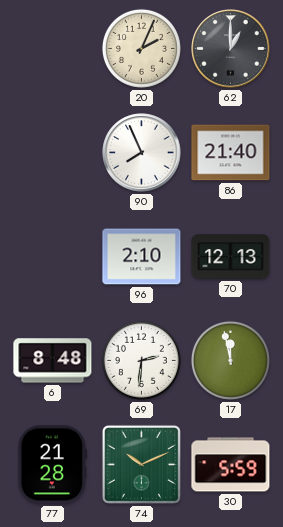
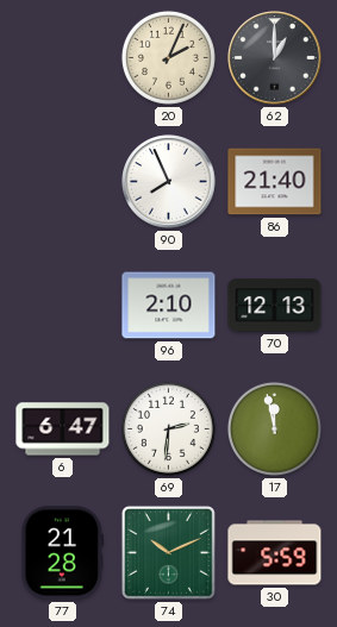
6: 8:48 -> 6:47
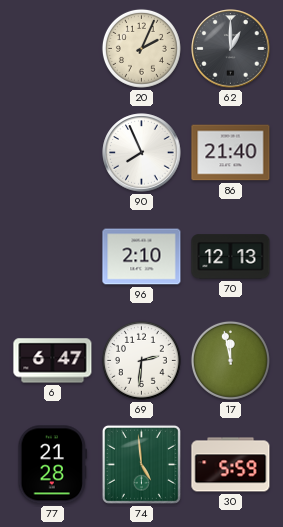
74: 10:11 -> 4:59
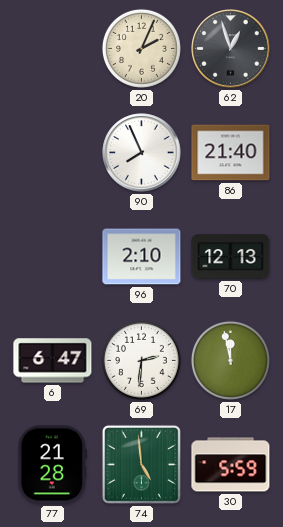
62: 1:00 -> 12:57
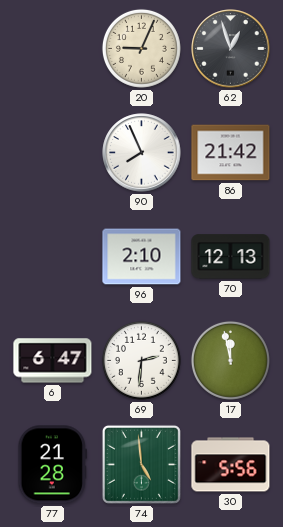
20: 2:04 -> 9:04
86: 21:40 -> 21:42
30: 5:59 -> 5:56
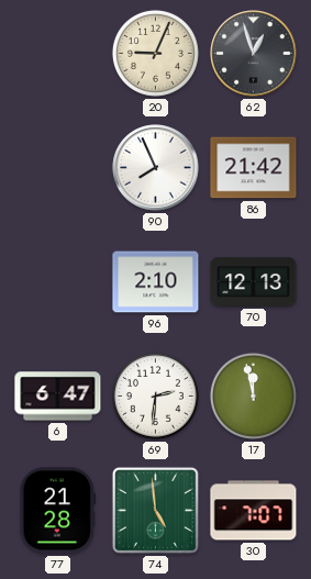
30: 5:56 -> 7:07
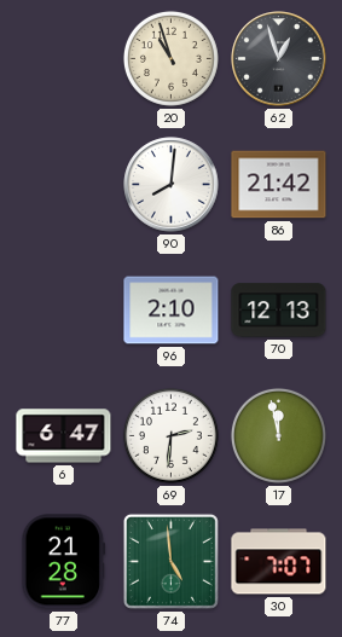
20: 9:04 -> 10:57
90: 7:56 -> 8:01
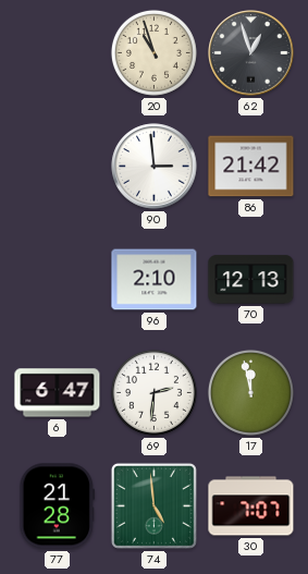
90: 8:01 -> 2:59
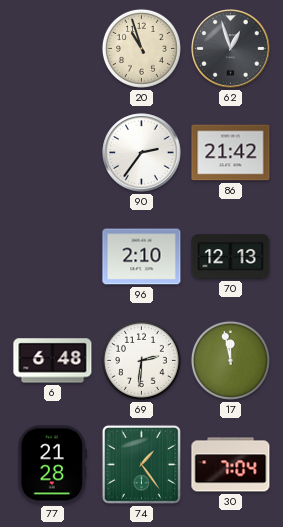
90: 2:59 -> 2:36
6: 6:47 -> 6:48
74: 4:59 -> 1:24
30: 7:07 -> 7:04
